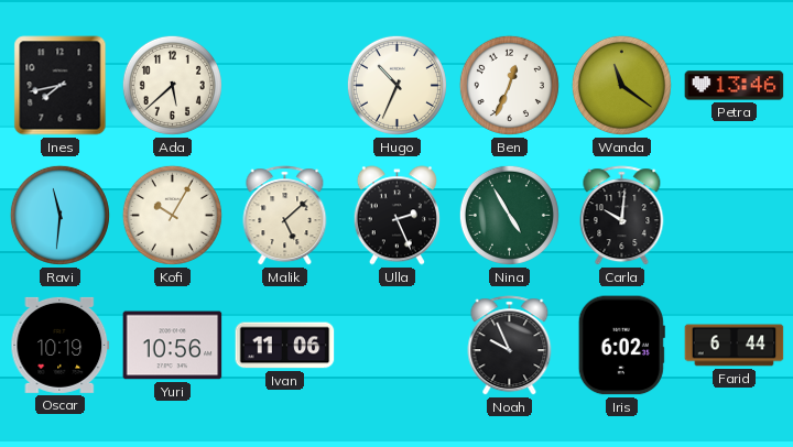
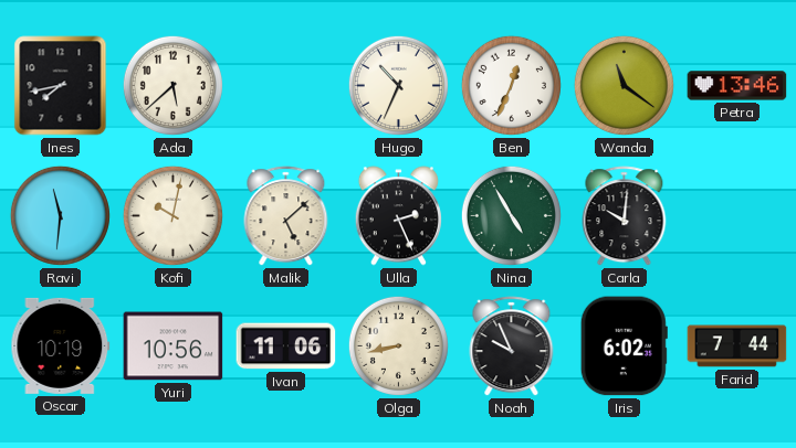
Kofi: 10:05 -> 10:02
Olga: none -> 8:43
Farid: 6:44 -> 7:44
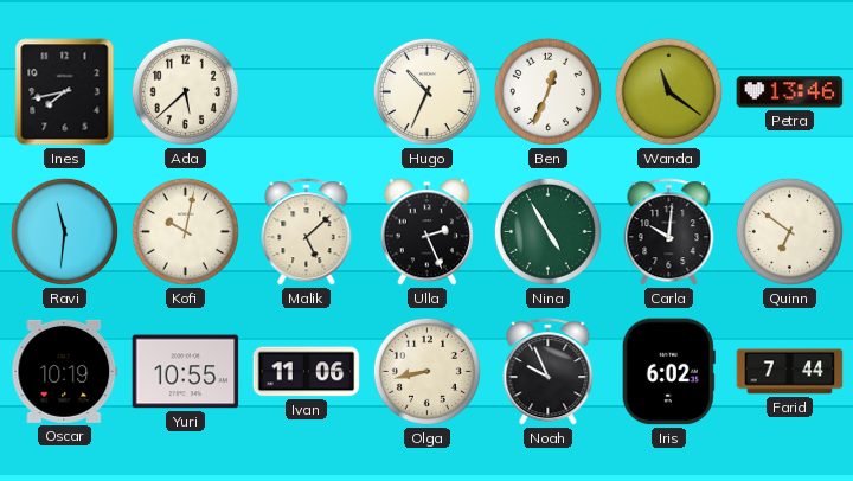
Quinn: none -> 6:51
Yuri: 10:56 -> 10:55
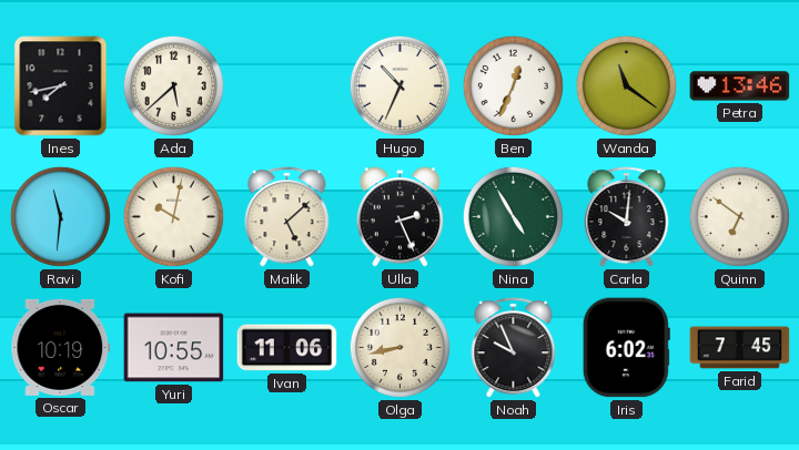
Farid: 7:44 -> 7:45
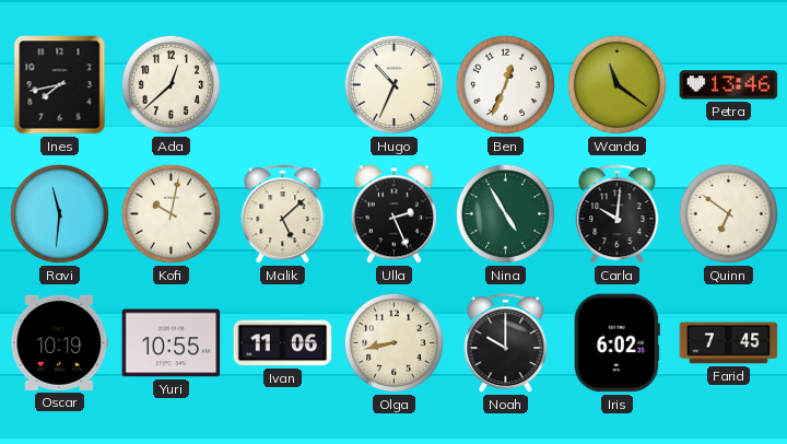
Ada: 5:38 -> 12:38
Noah: 9:56 -> 10:00
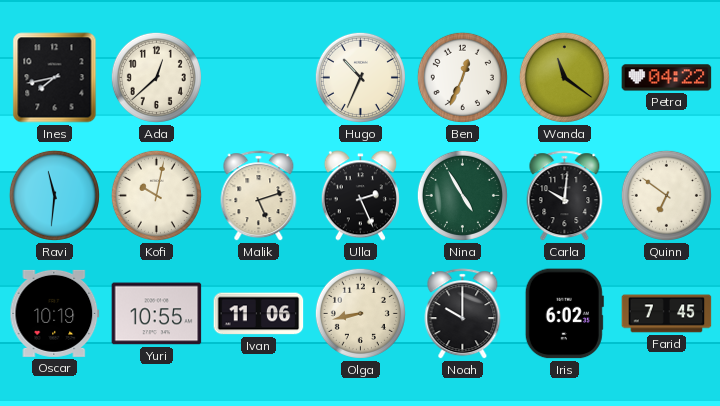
Petra: 13:46 -> 04:22
Malik: 5:08 -> 5:12
